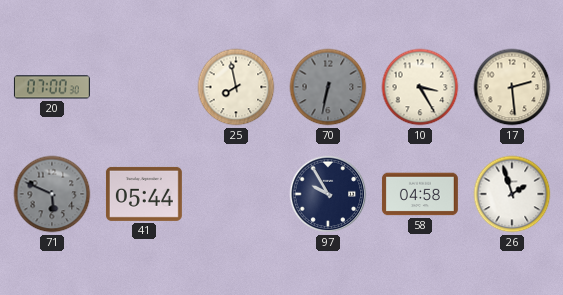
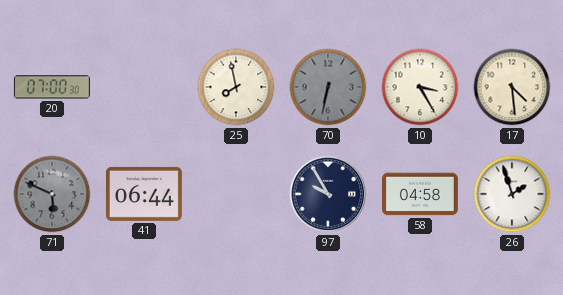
17: 2:29 -> 4:29
41: 05:44 -> 06:44
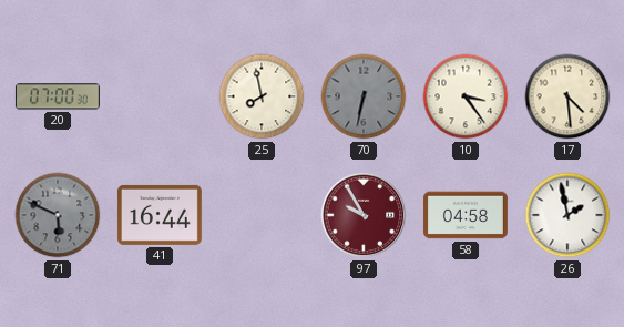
10: 3:25 -> 3:24
41: 06:44 -> 16:44
97 dial: navy -> burgundy
26: 1:57 -> 1:58
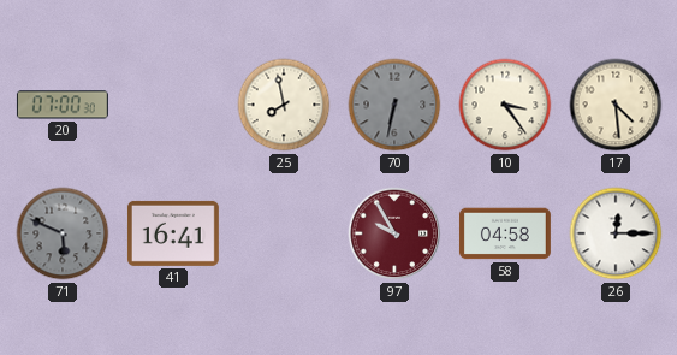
41: 16:44 -> 16:41
26: 1:58 -> 12:15
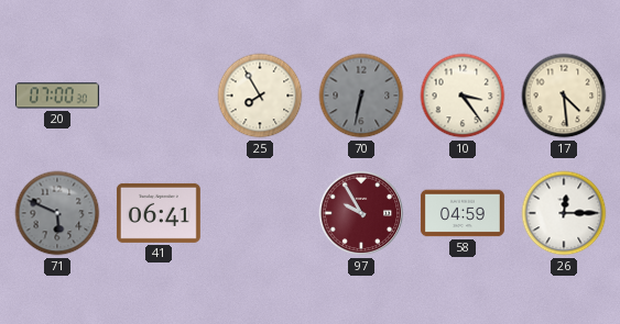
25: 7:58 -> 7:55
41: 16:41 -> 06:41
58: 04:58 -> 04:59
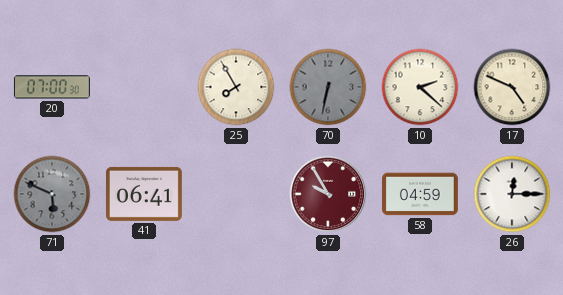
10: 3:24 -> 2:22
17: 4:29 -> 4:49
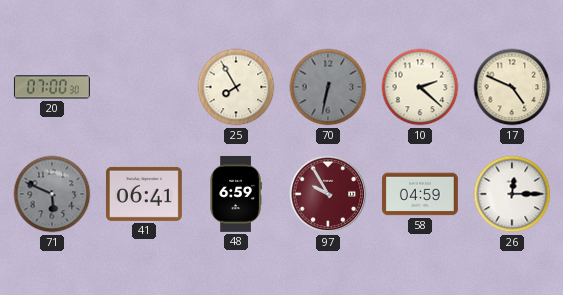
48: none -> 6:59
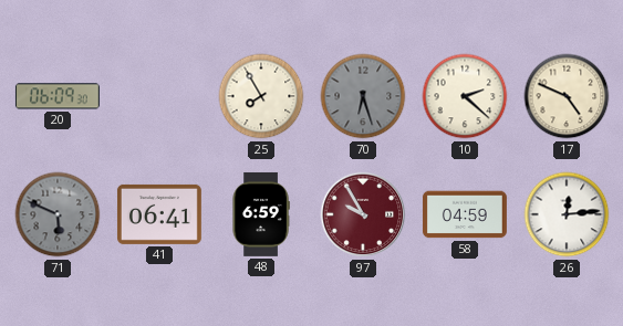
20: 07:00 -> 06:09
70: 6:32 -> 6:27
26: 12:15 -> 12:14
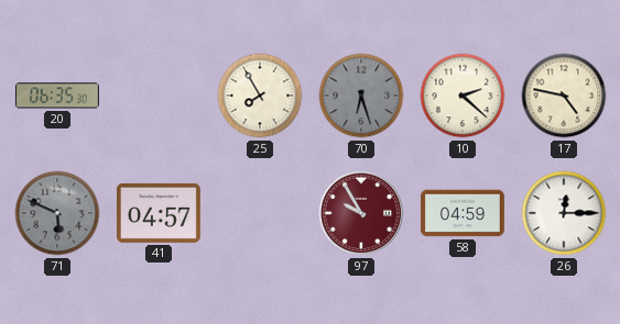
20: 06:09 -> 06:35
17: 4:49 -> 4:47
41: 06:41 -> 04:57
48: 6:59 -> none
26: 12:14 -> 12:15
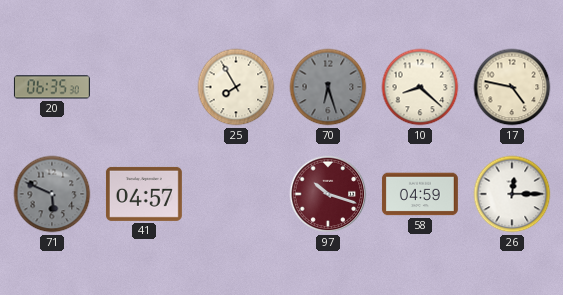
10: 2:22 -> 8:22
97: 9:55 -> 10:18
